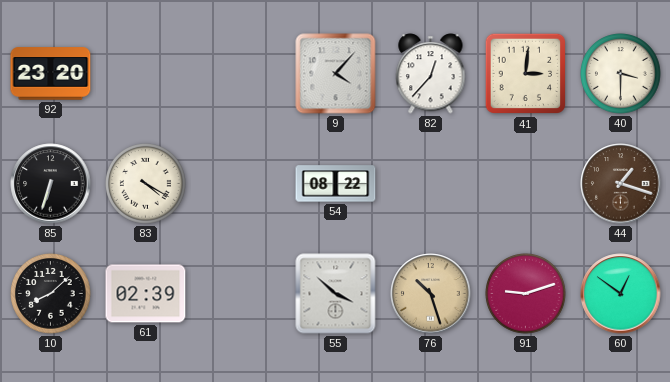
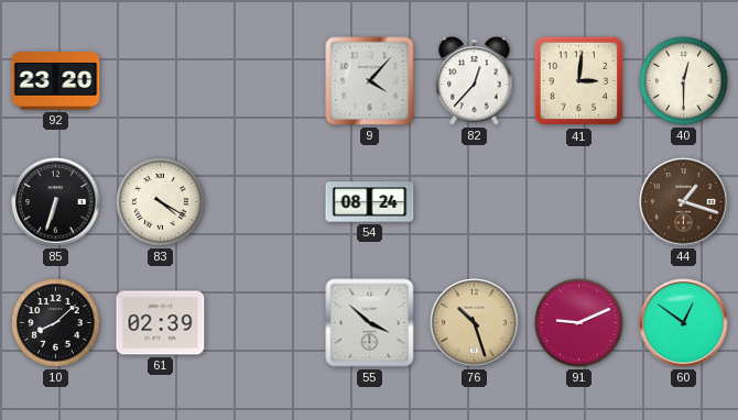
40: 3:30 -> 12:30
54: 08:22 -> 08:24
91: 9:12 -> 9:11
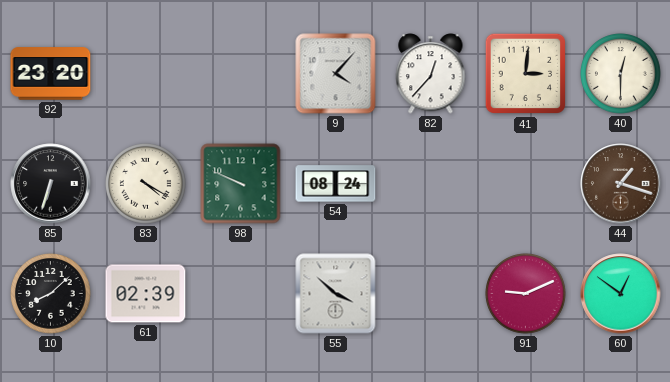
98: none -> 9:49
76: 10:27 -> none
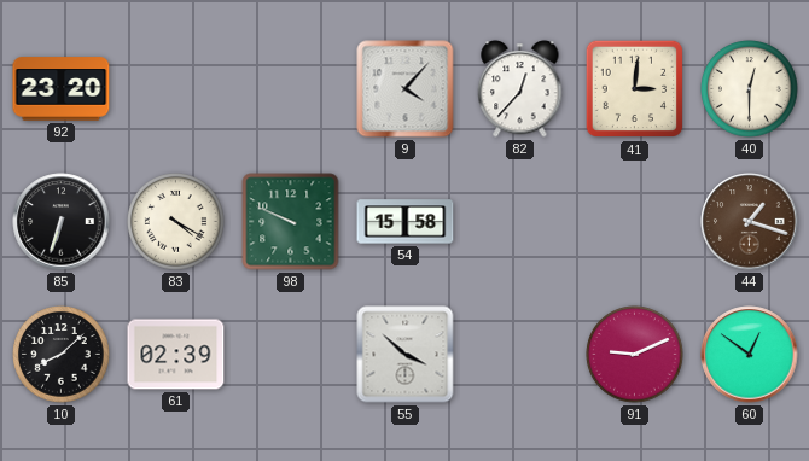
54: 08:24 -> 15:58
